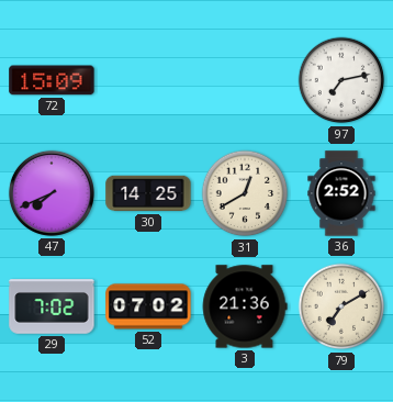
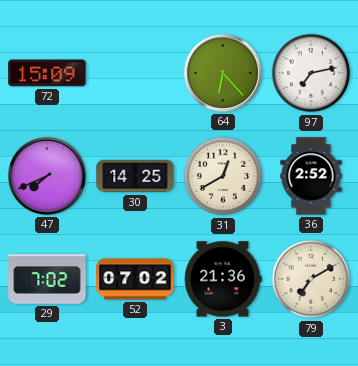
64: none -> 6:23
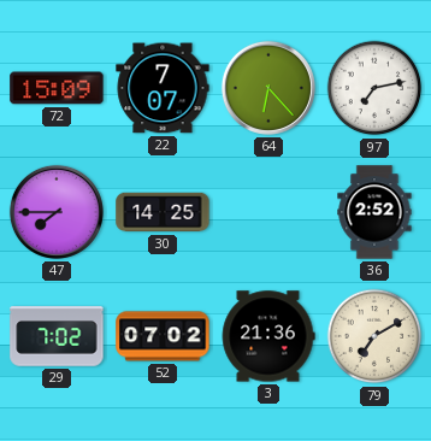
22: none -> 7:07
47: 7:41 -> 7:45
31: 12:40 -> none
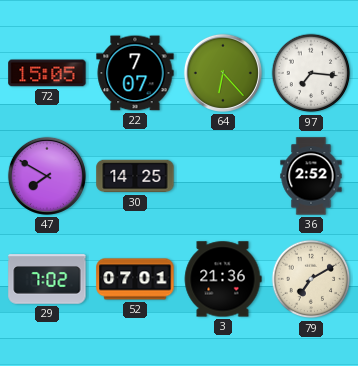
72: 15:09 -> 15:05
97: 7:13 -> 7:16
47: 7:45 -> 7:50
52: 07:02 -> 07:01
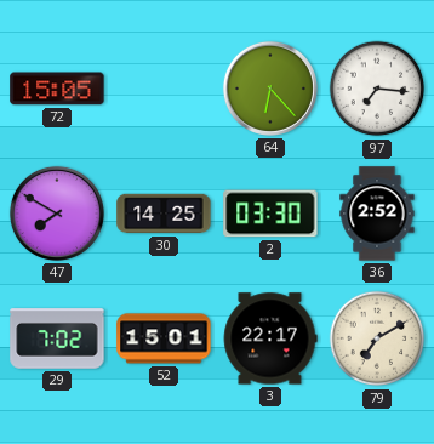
22: 7:07 -> none
2: none -> 03:30
52: 07:01 -> 15:01
3: 21:36 -> 22:17
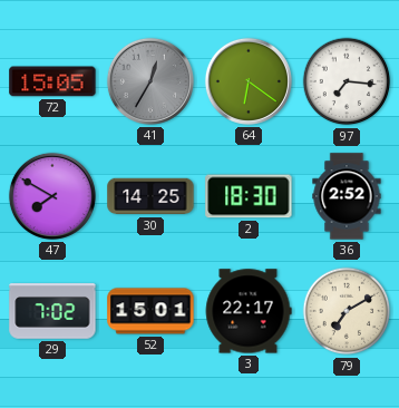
41: none -> 12:35
64: 6:23 -> 6:21
2: 03:30 -> 18:30
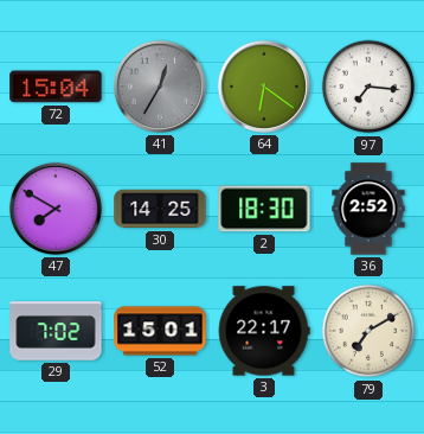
72: 15:05 -> 15:04
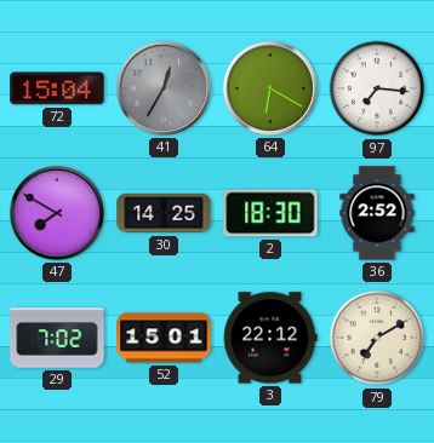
64: 6:21 -> 6:20
3: 22:17 -> 22:12
